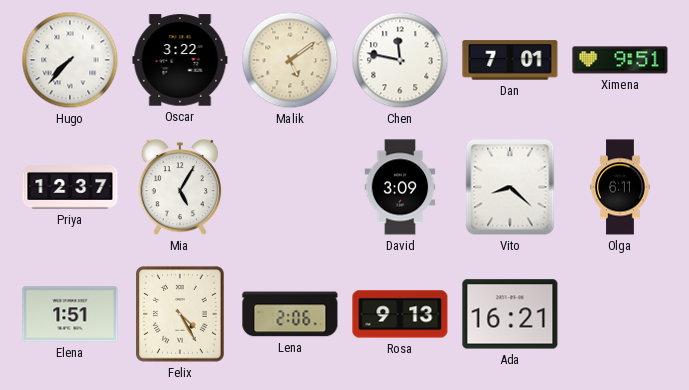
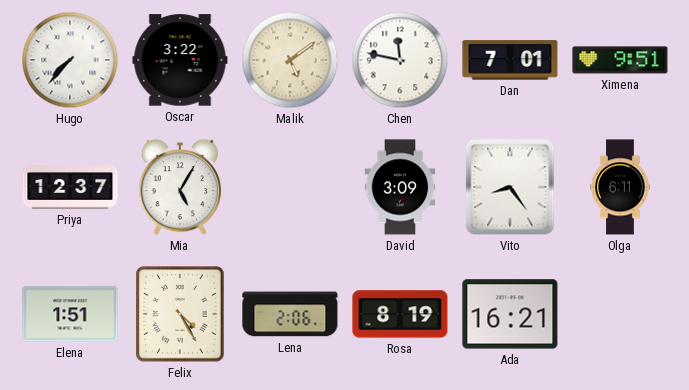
Vito: 8:22 -> 8:24
Rosa: 9:13 -> 8:19
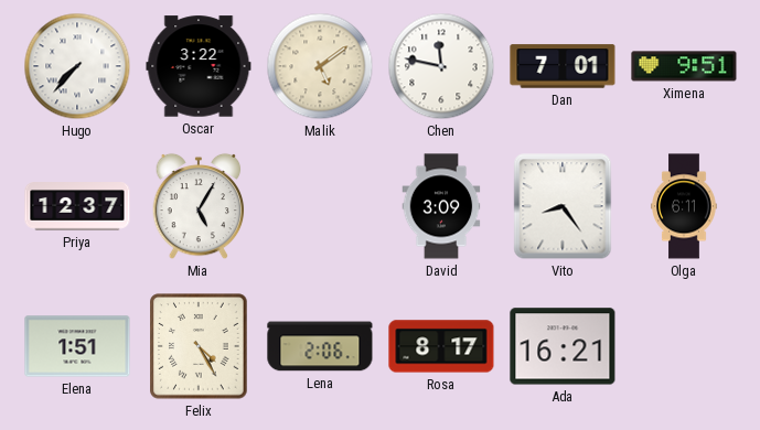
Rosa: 8:19 -> 8:17
